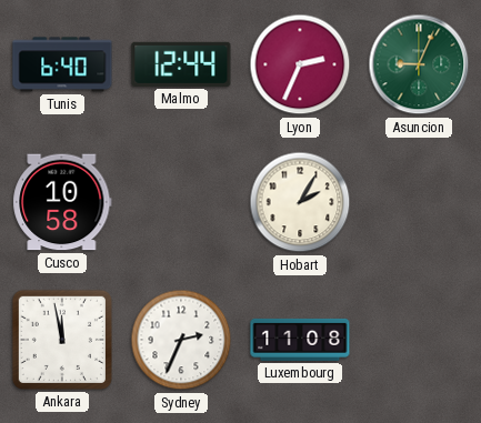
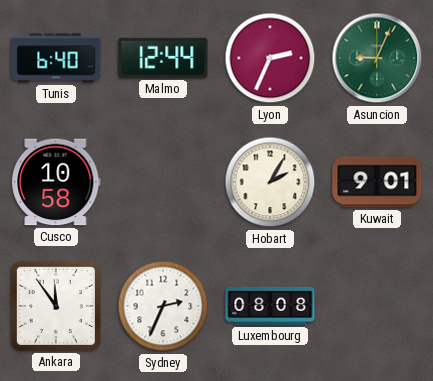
Kuwait: none -> 9:01
Ankara: 11:58 -> 11:54
Luxembourg: 11:08 -> 08:08
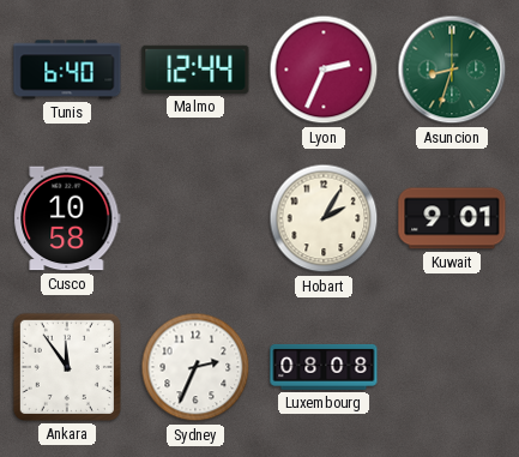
Asuncion: 9:04 -> 8:33
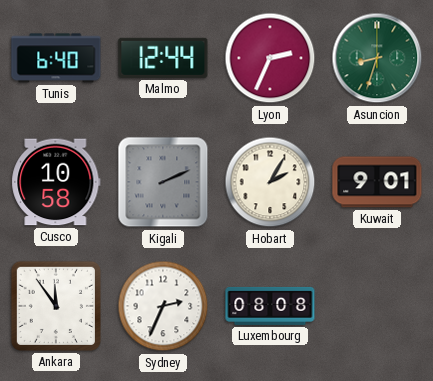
Kigali: none -> 2:11
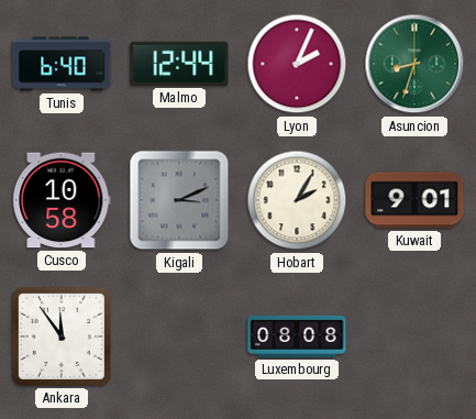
Lyon: 2:34 -> 2:04
Kigali: 2:11 -> 3:11
Sydney: 2:34 -> none
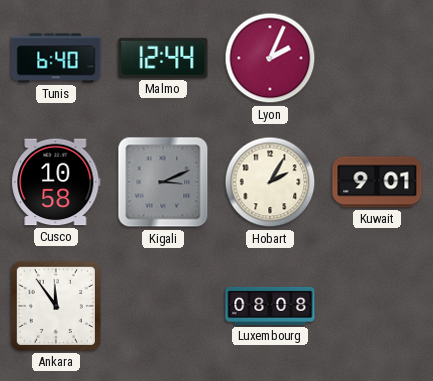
Asuncion: 8:33 -> none
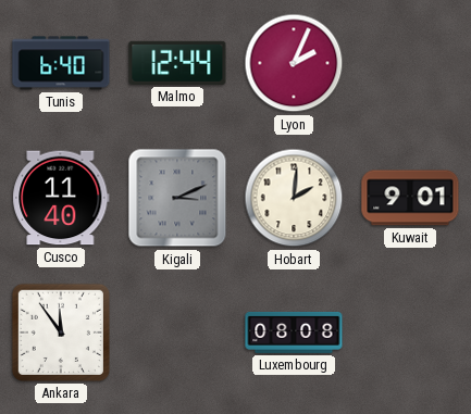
Cusco: 10:58 -> 11:40
Hobart: 2:05 -> 2:01
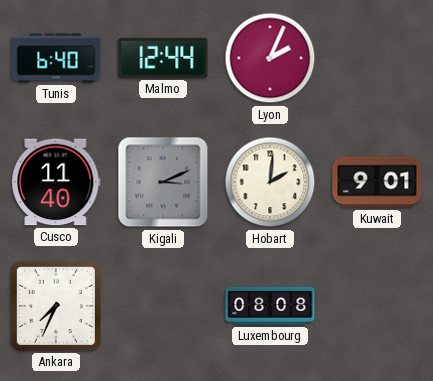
Ankara: 11:54 -> 7:34
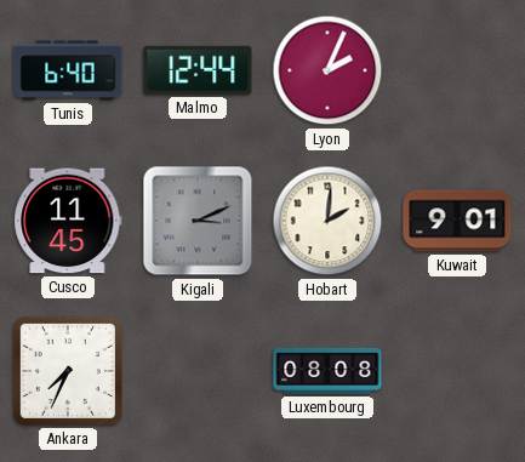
Cusco: 11:40 -> 11:45
